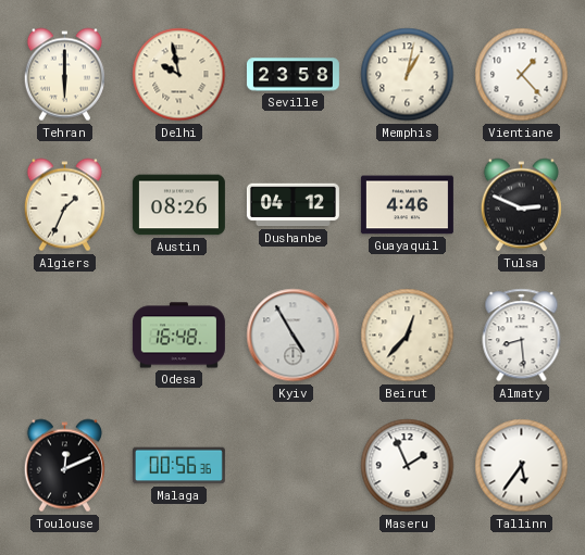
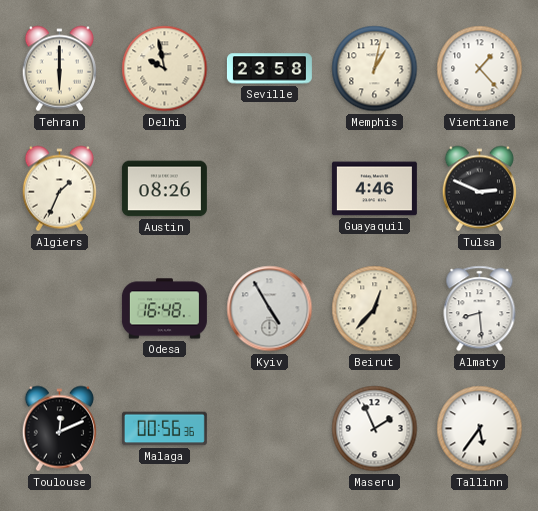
Dushanbe: 04:12 -> none
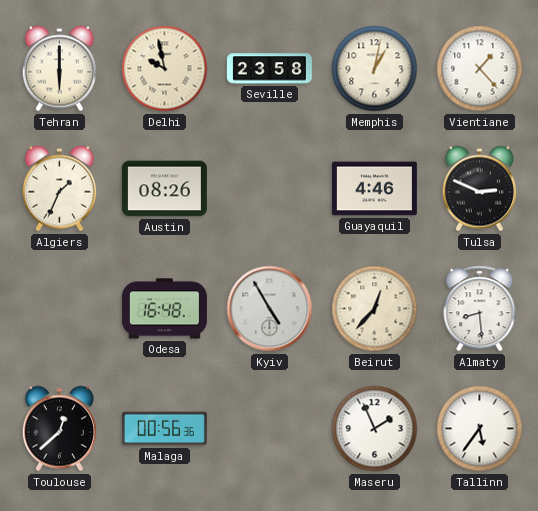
Toulouse: 12:11 -> 12:38
